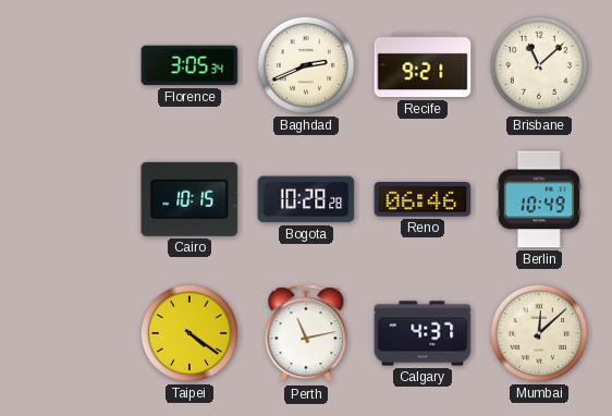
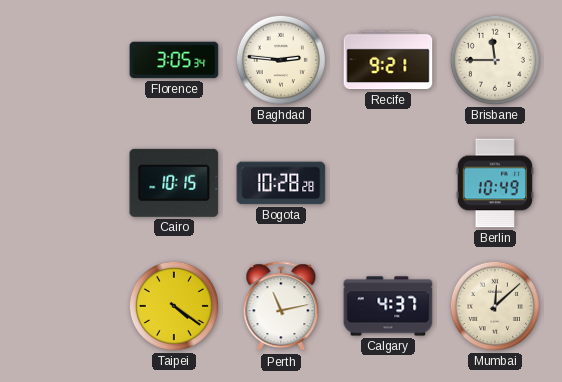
Baghdad: 2:41 -> 2:46
Brisbane: 11:08 -> 11:45
Reno: 06:46 -> none
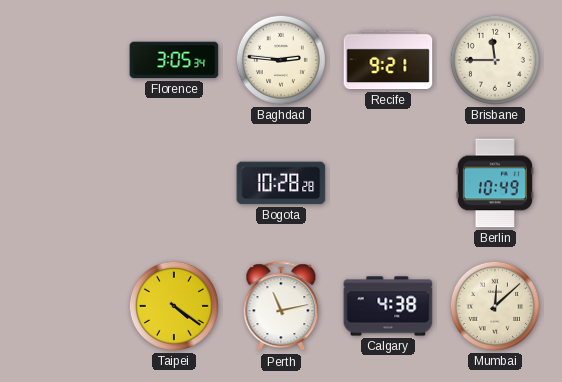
Cairo: 10:15 -> none
Calgary: 4:37 -> 4:38
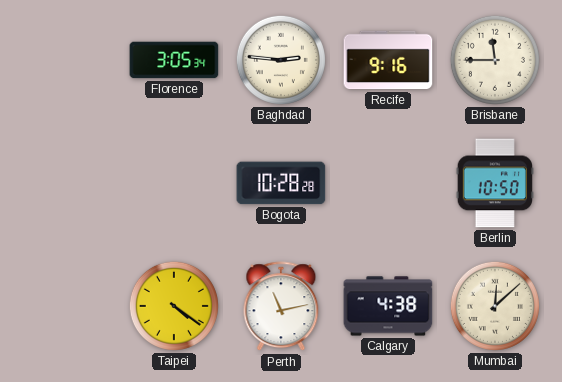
Recife: 9:21 -> 9:16
Berlin: 10:49 -> 10:50
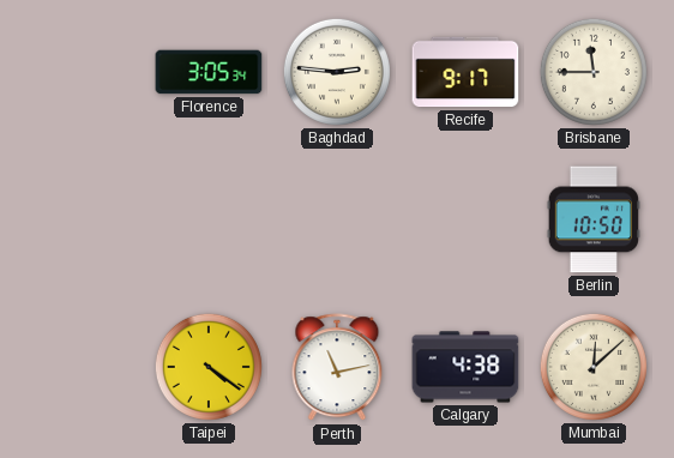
Recife: 9:16 -> 9:17
Bogota: 10:28 -> none
